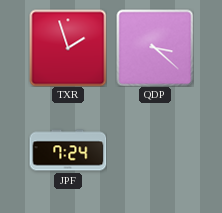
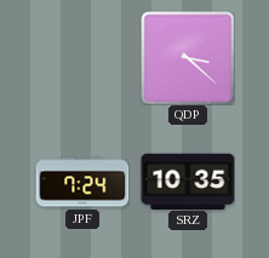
TXR: 1:57 -> none
SRZ: none -> 10:35
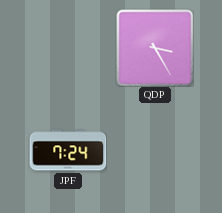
QDP: 3:22 -> 3:25
SRZ: 10:35 -> none
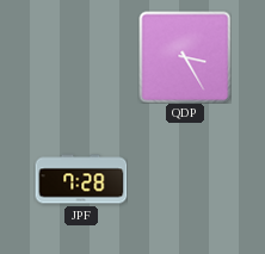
JPF: 7:24 -> 7:28
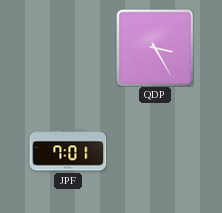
JPF: 7:28 -> 7:01
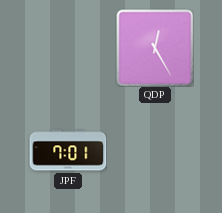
QDP: 3:25 -> 12:25
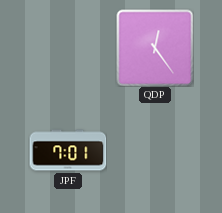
QDP: 12:25 -> 12:24
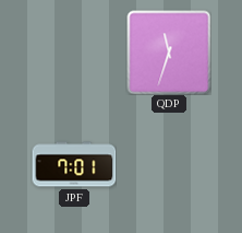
QDP: 12:24 -> 11:33
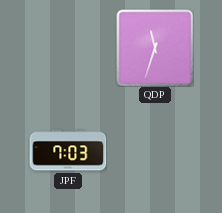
JPF: 7:01 -> 7:03
